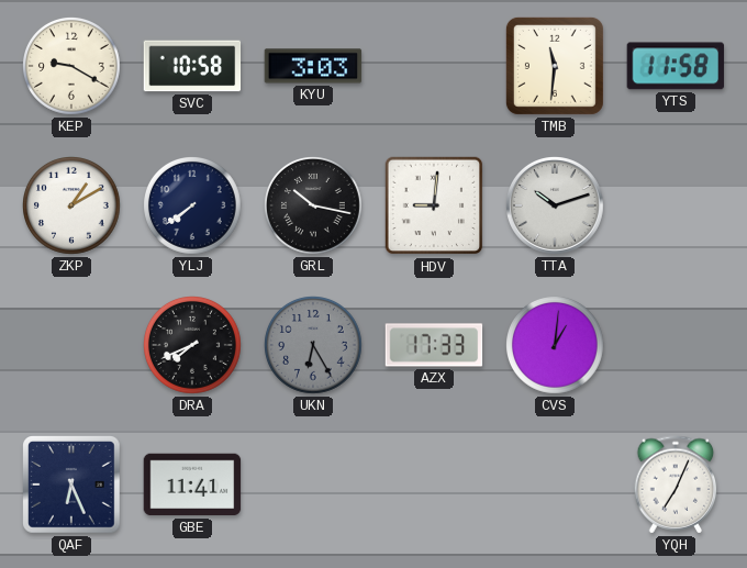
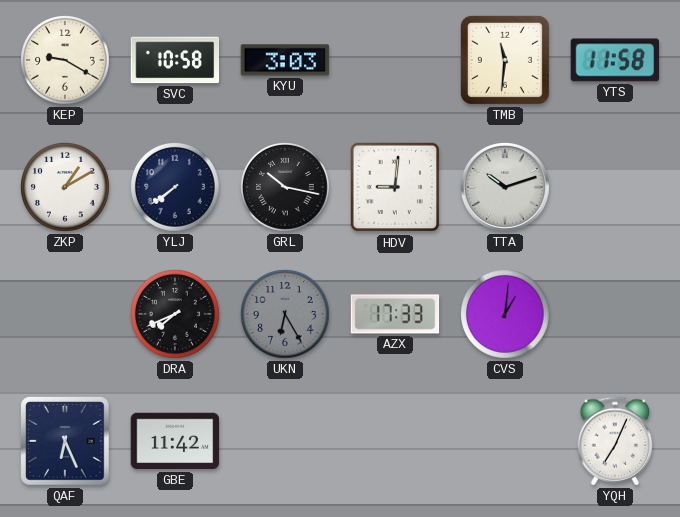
GBE: 11:41 -> 11:42
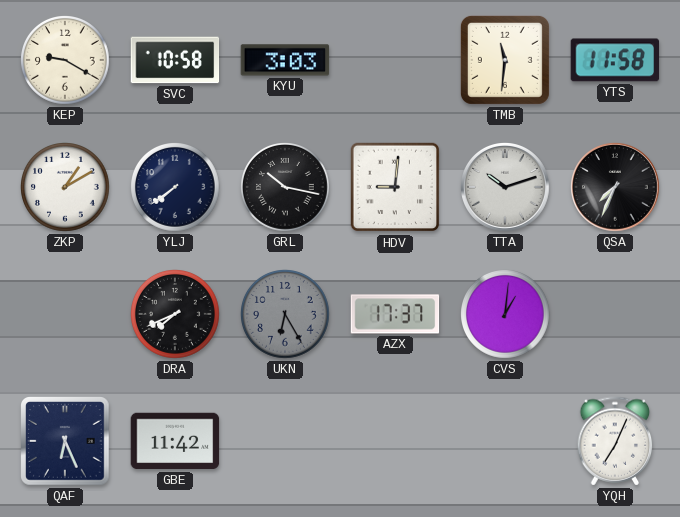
QSA: none -> 7:34
AZX: 17:33 -> 17:37
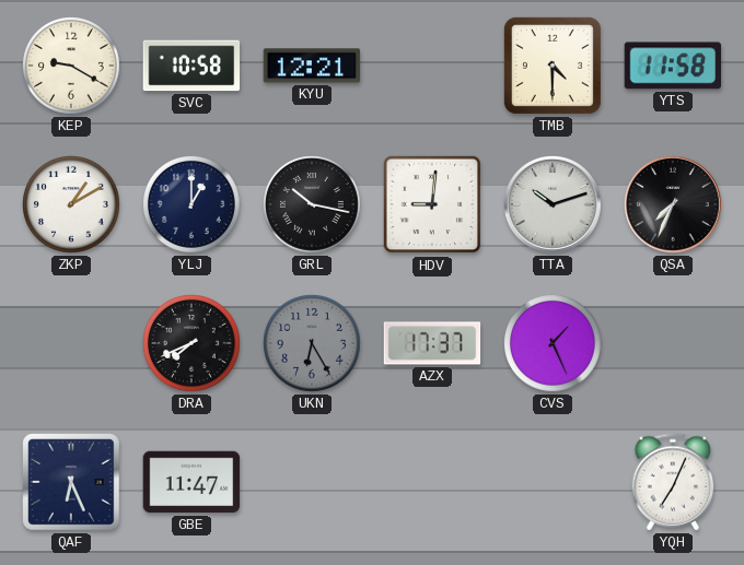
KYU: 3:03 -> 12:21
TMB: 11:31 -> 4:30
YLJ: 7:39 -> 1:00
CVS: 1:01 -> 1:26
GBE: 11:42 -> 11:47
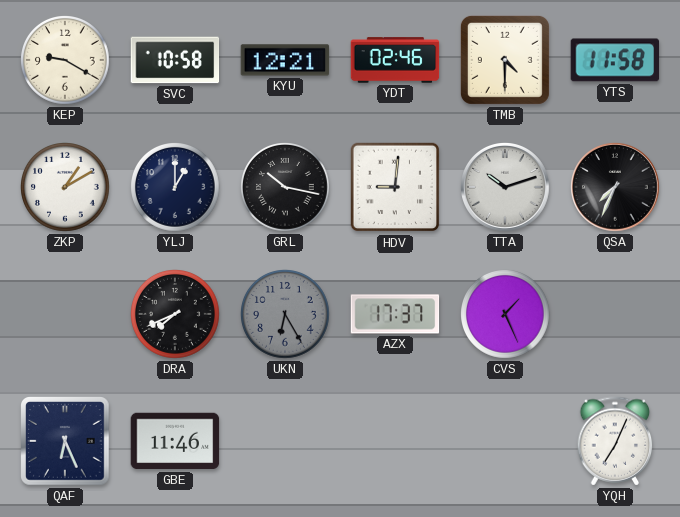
YDT: none -> 02:46
GBE: 11:47 -> 11:46
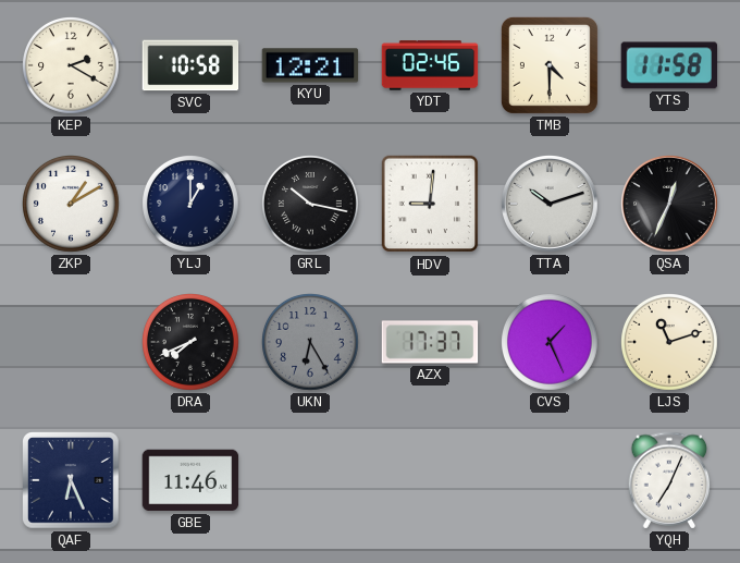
KEP: 9:20 -> 2:20
QSA: 7:34 -> 12:34
LJS: none -> 11:12
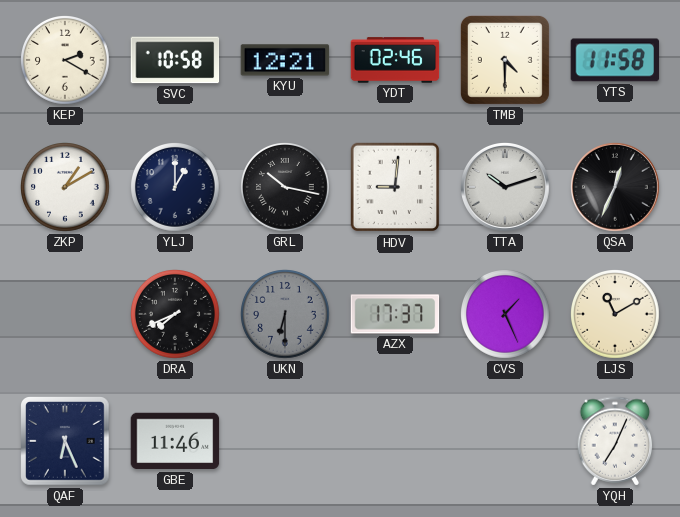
UKN: 6:25 -> 6:30
LJS: 11:12 -> 11:10
